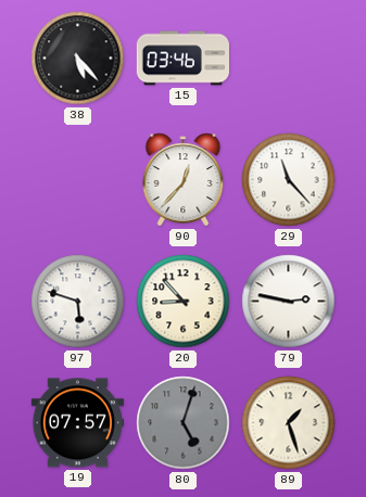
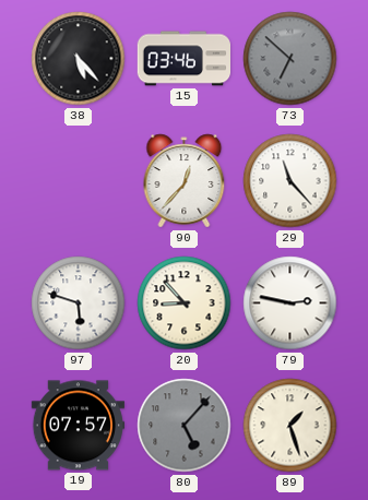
73: none -> 6:52
80: 5:03 -> 5:07
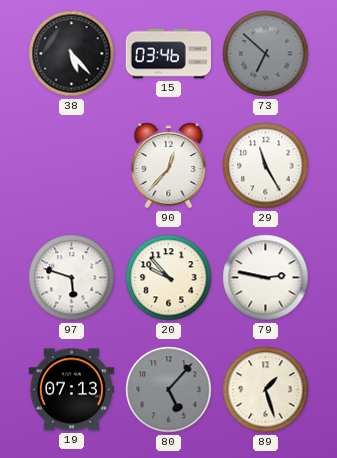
29: 11:23 -> 11:25
20: 8:53 -> 9:53
19: 07:57 -> 07:13
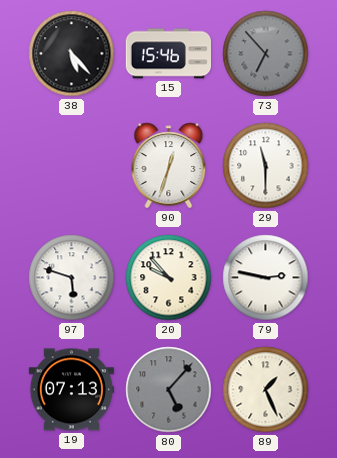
15: 03:46 -> 15:46
73: 6:52 -> 6:53
90: 12:37 -> 12:33
29: 11:25 -> 11:30
89: 1:27 -> 1:26
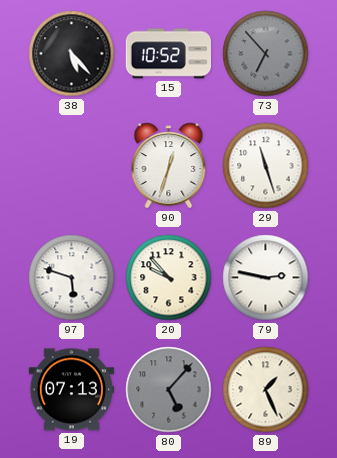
15: 15:46 -> 10:52
29: 11:30 -> 11:27
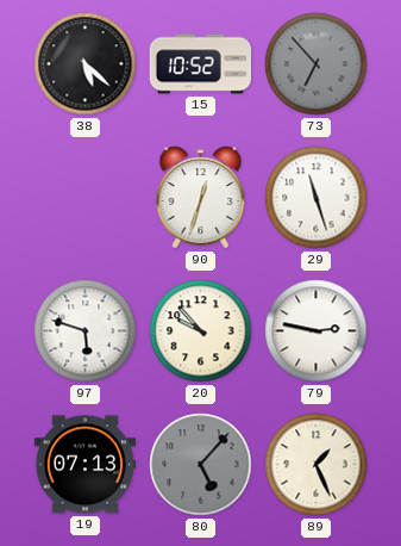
38: 5:23 -> 5:22
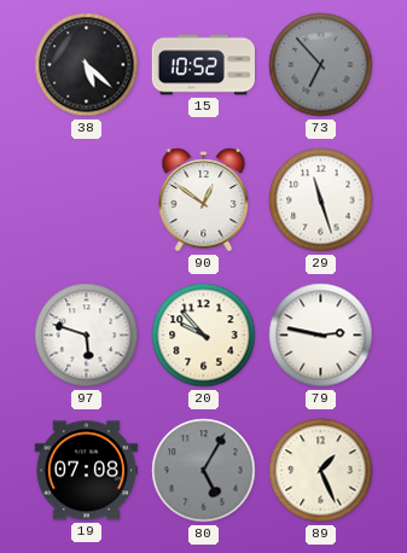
90: 12:33 -> 12:51
19: 07:13 -> 07:08
80: 5:07 -> 5:05
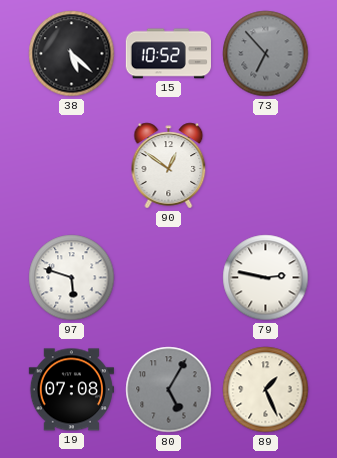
29: 11:27 -> none
20: 9:53 -> none
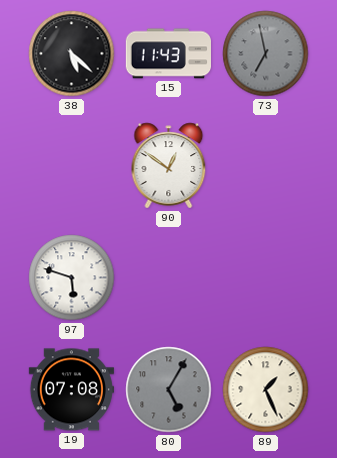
15: 10:52 -> 11:43
73: 6:53 -> 6:58
79: 2:47 -> none
